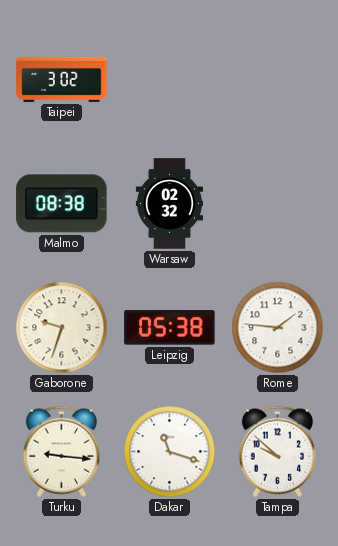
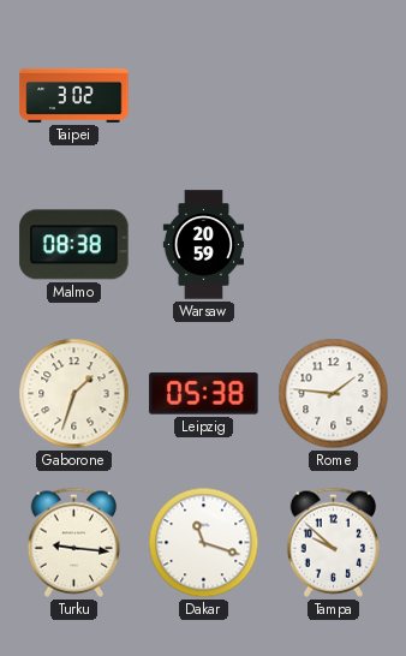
Warsaw: 02:32 -> 20:59
Gaborone: 9:33 -> 1:33
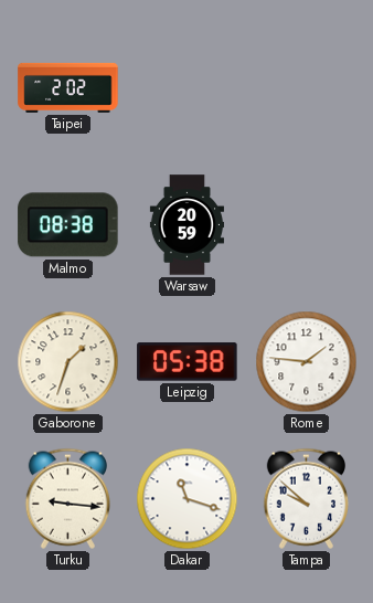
Taipei: 3:02 -> 2:02
